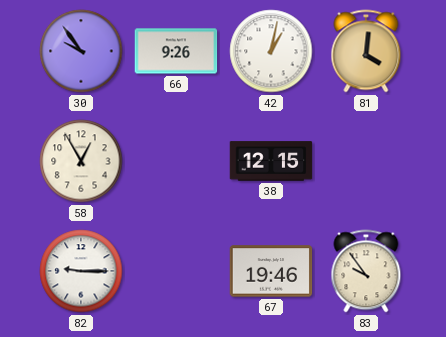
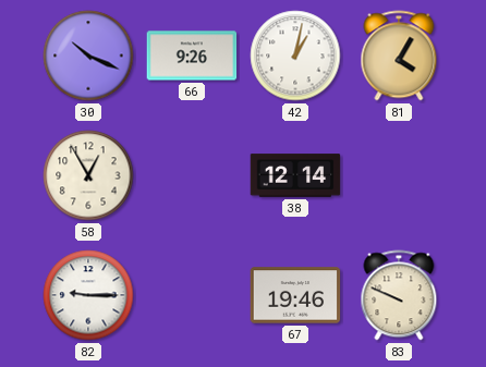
30: 9:54 -> 10:19
81: 4:01 -> 4:05
38: 12:15 -> 12:14
83: 9:54 -> 9:49
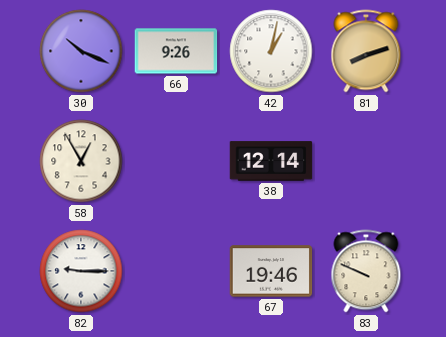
81: 4:05 -> 8:12
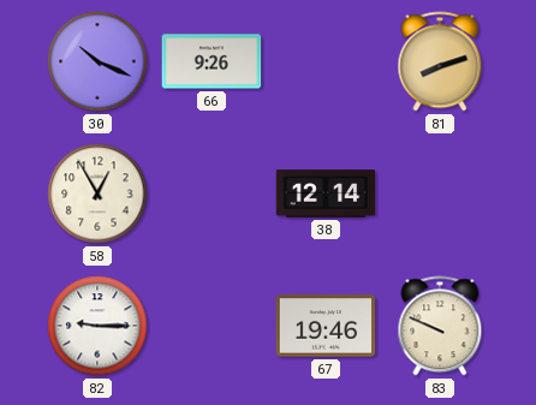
42: 1:02 -> none
